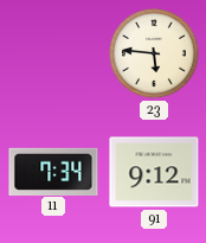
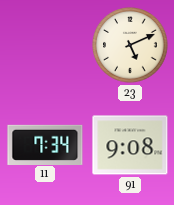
23: 5:46 -> 5:11
91: 9:12 -> 9:08
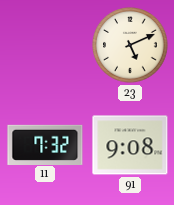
11: 7:34 -> 7:32
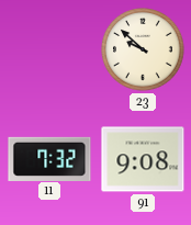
23: 5:11 -> 9:52
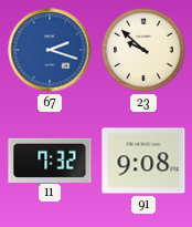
67: none -> 2:18
